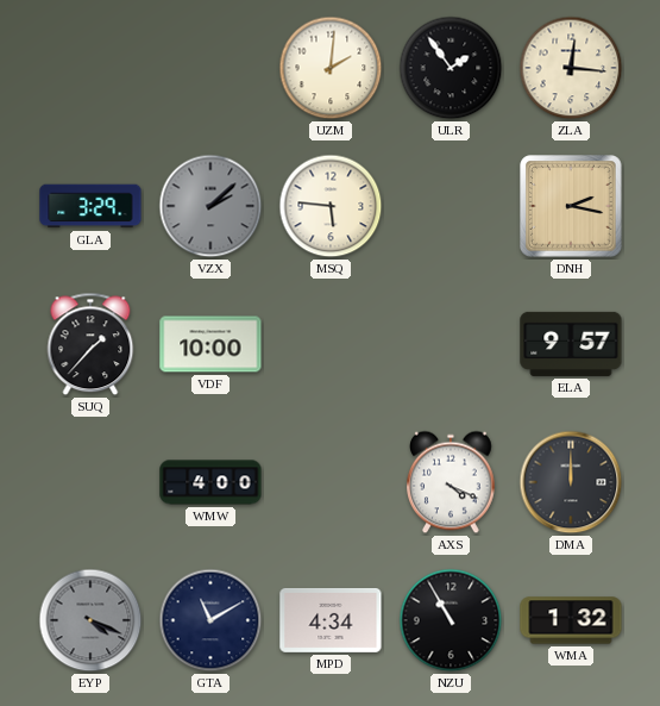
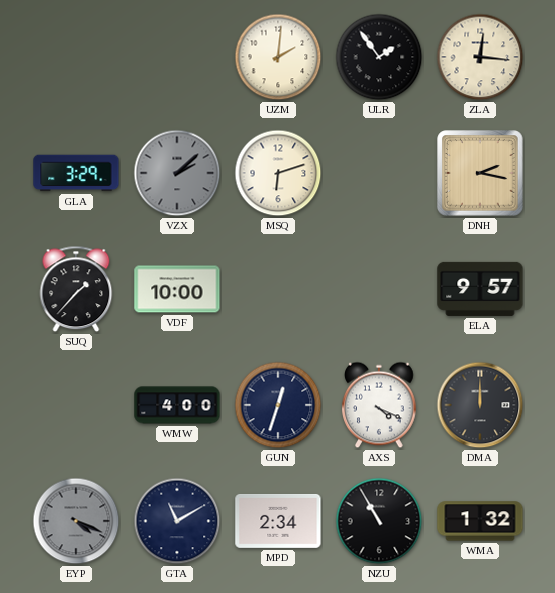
MSQ: 5:46 -> 6:12
GUN: none -> 12:33
MPD: 4:34 -> 2:34
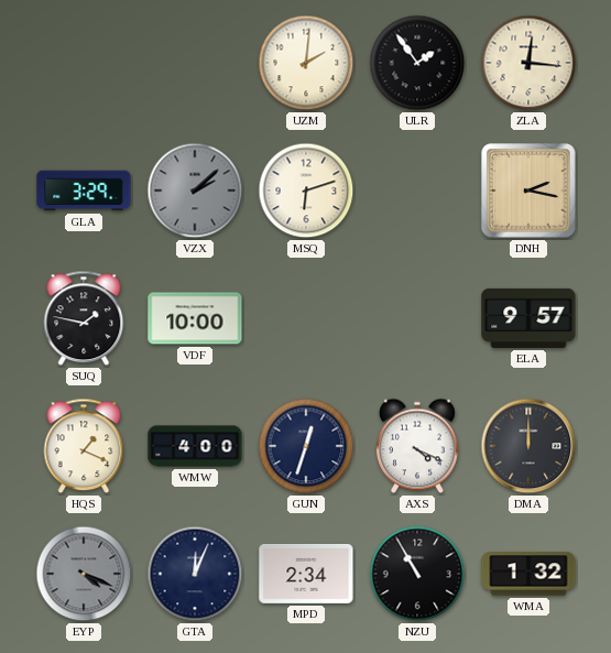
SUQ: 1:37 -> 1:47
HQS: none -> 1:19
GTA: 11:10 -> 12:04
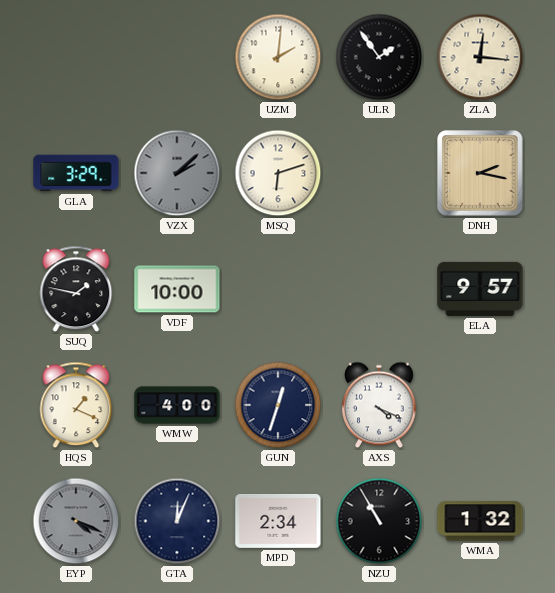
DMA: 12:00 -> none
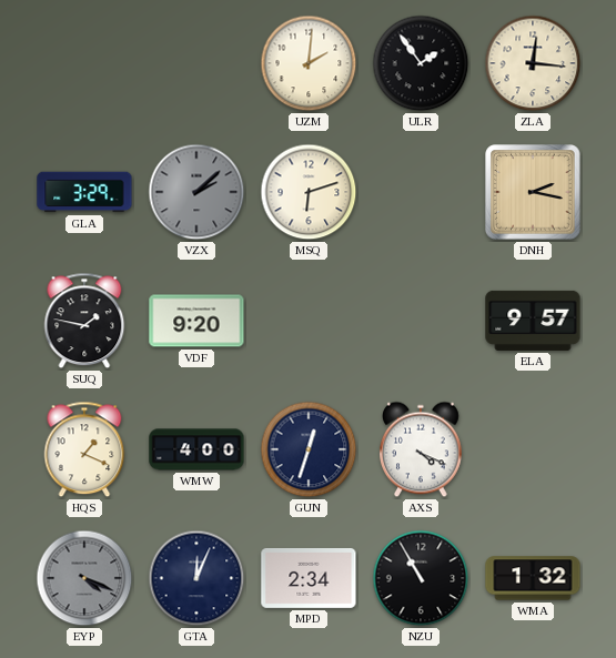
VDF: 10:00 -> 9:20
